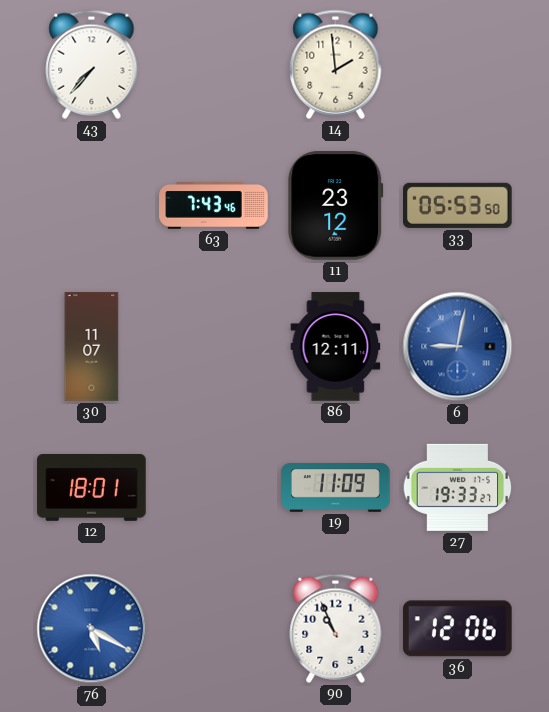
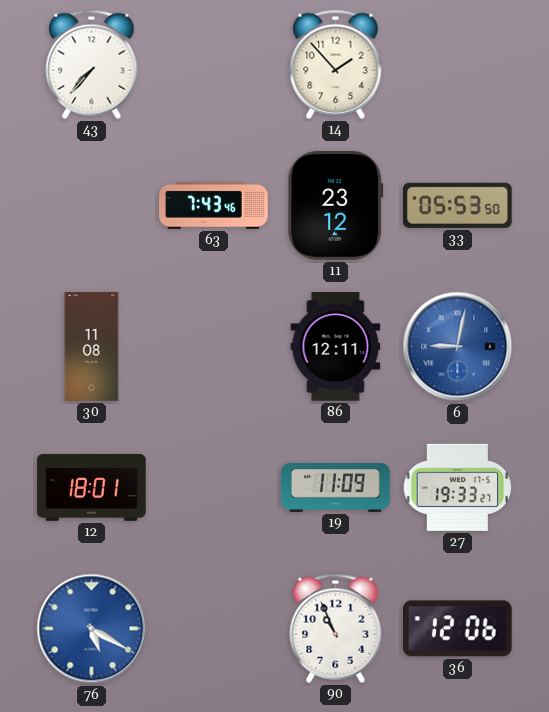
14: 1:59 -> 1:53
30: 11:07 -> 11:08
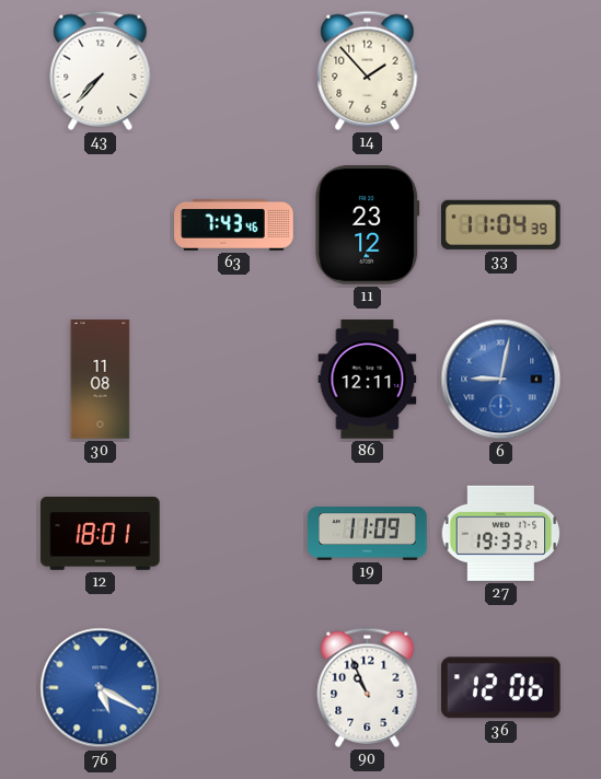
33: 05:53 -> 11:04
